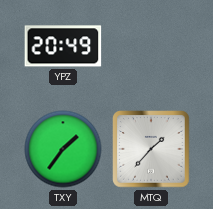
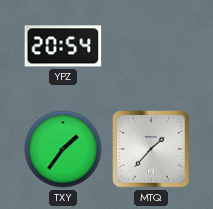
YPZ: 20:49 -> 20:54
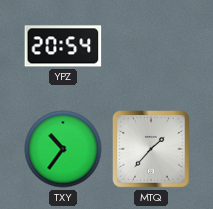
TXY: 1:36 -> 10:36
